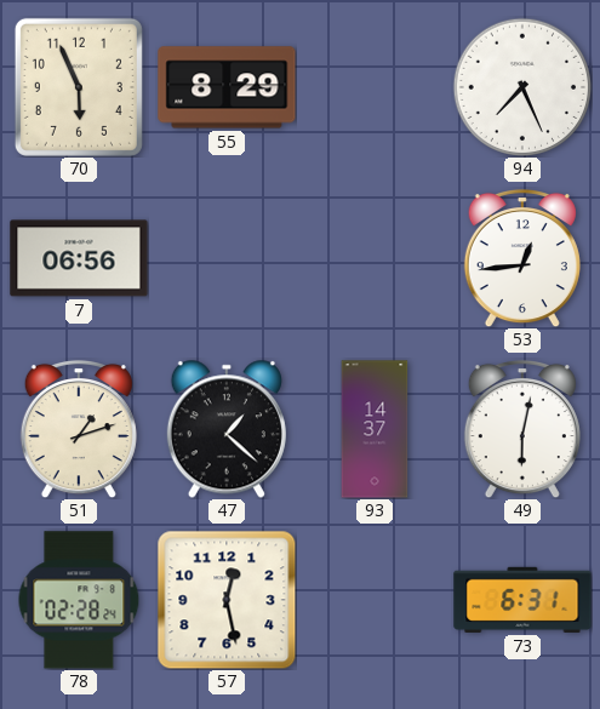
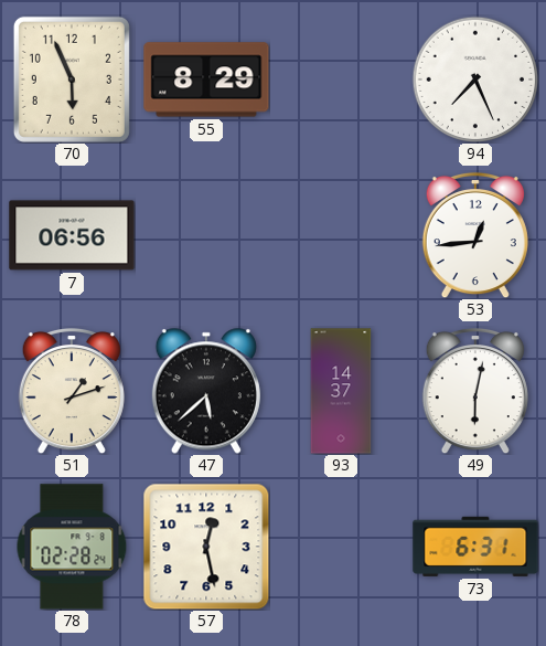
47: 1:22 -> 5:38
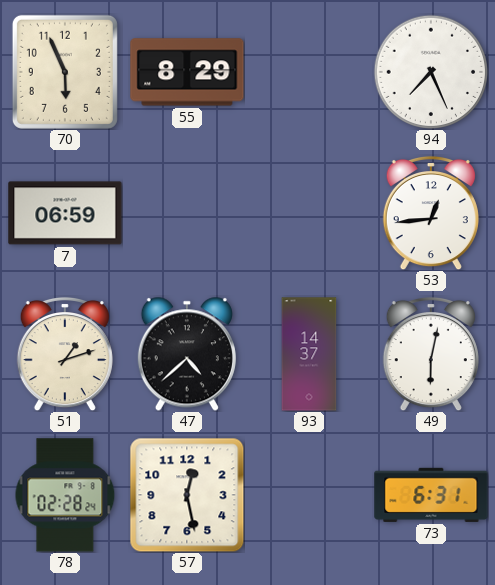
7: 06:56 -> 06:59
47: 5:38 -> 4:38
